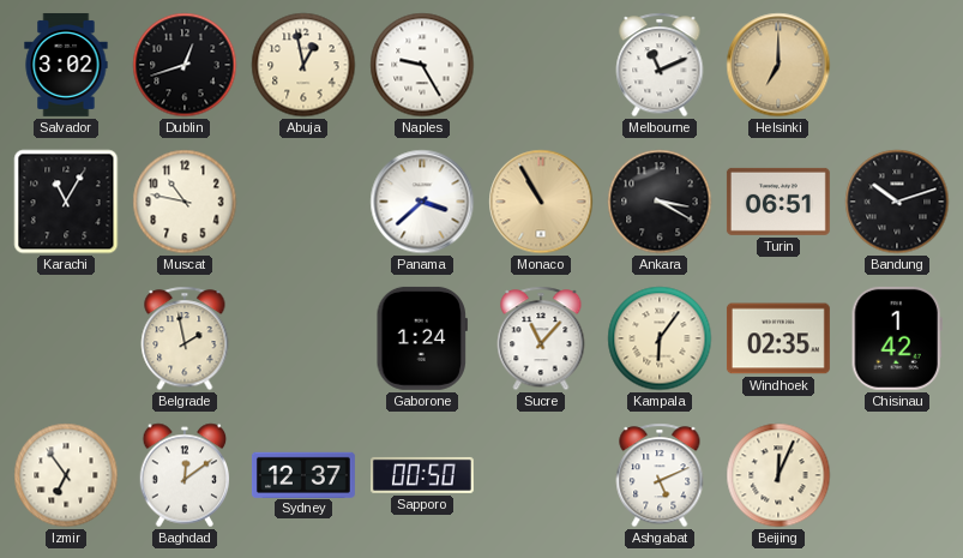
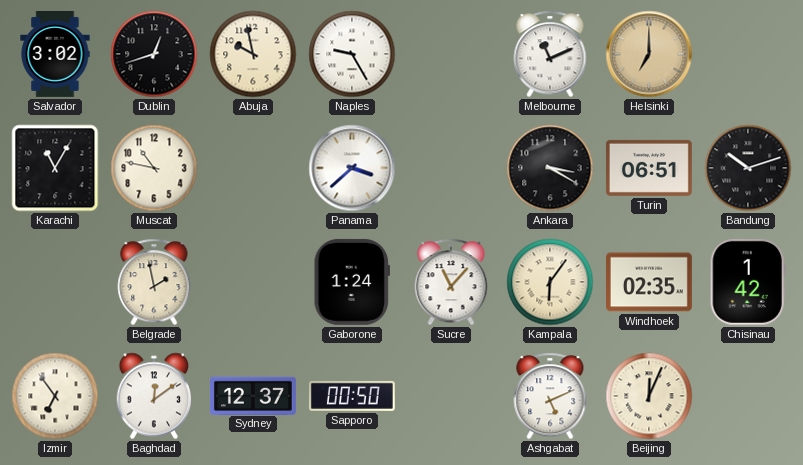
Abuja: 12:58 -> 9:58
Monaco: 10:55 -> none
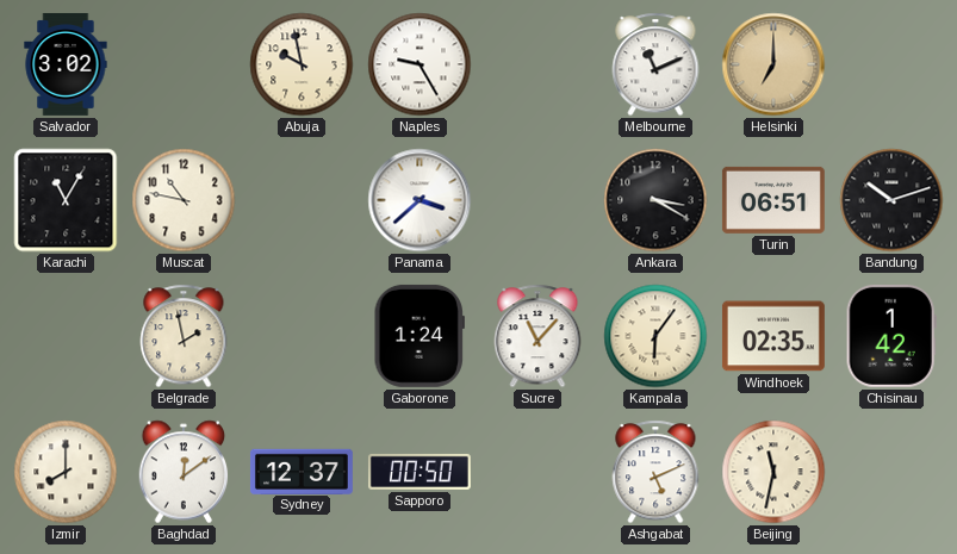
Dublin: 12:42 -> none
Izmir: 6:54 -> 8:00
Beijing: 12:04 -> 11:32
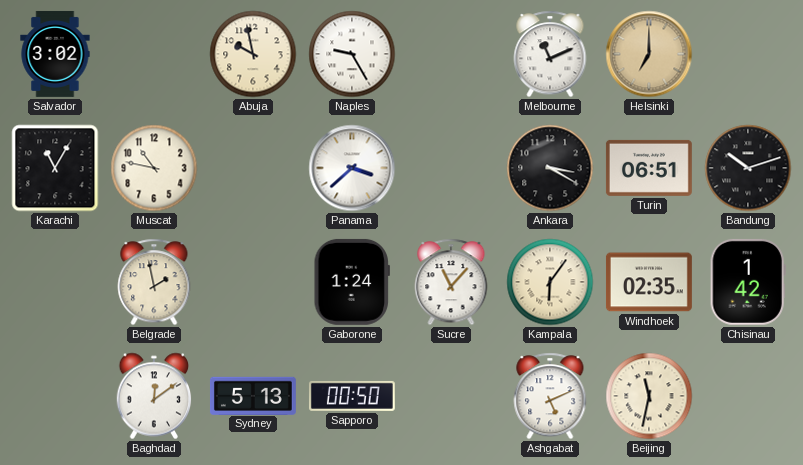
Izmir: 8:00 -> none
Sydney: 12:37 -> 5:13
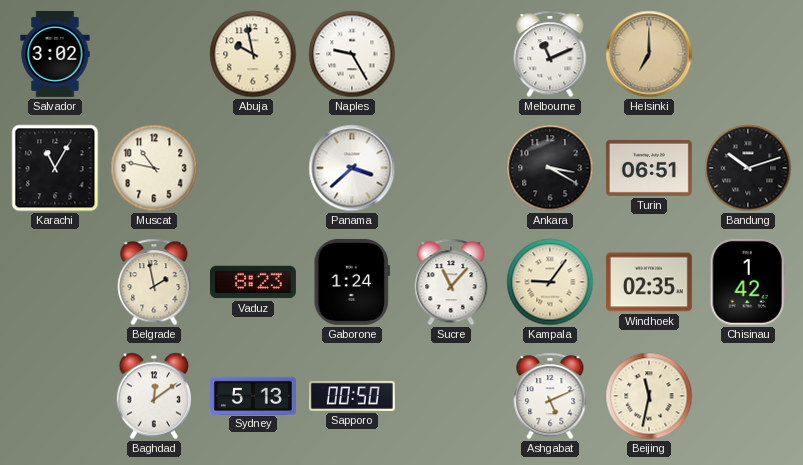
Vaduz: none -> 8:23
Kampala: 6:06 -> 9:06
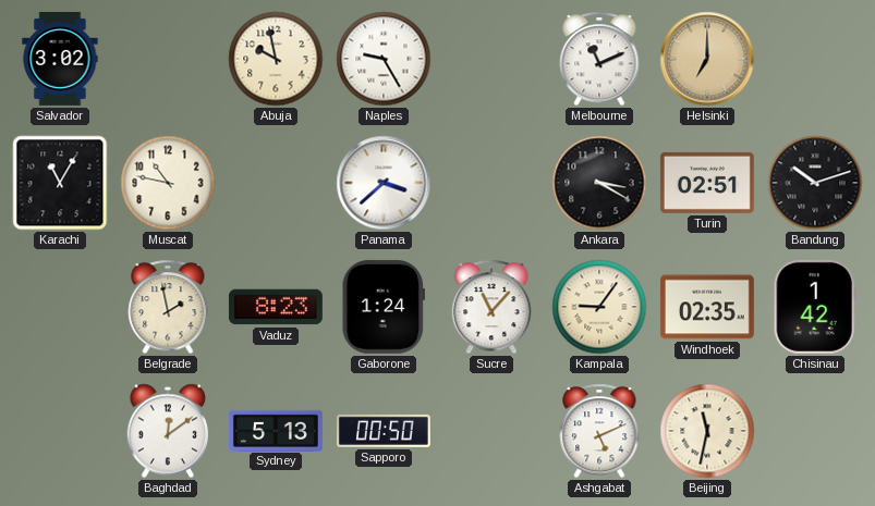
Turin: 06:51 -> 02:51
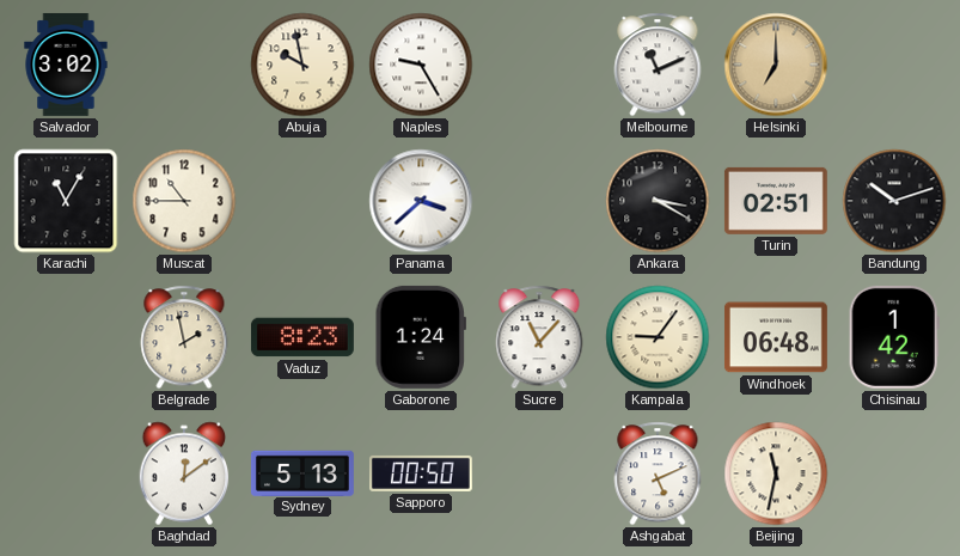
Muscat: 10:47 -> 10:45
Windhoek: 02:35 -> 06:48
